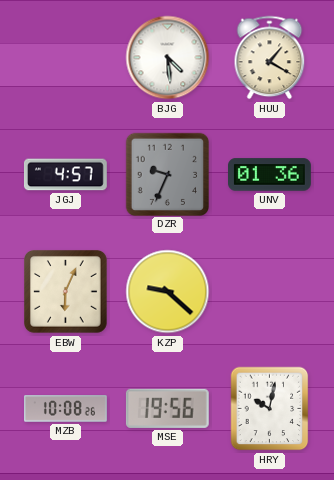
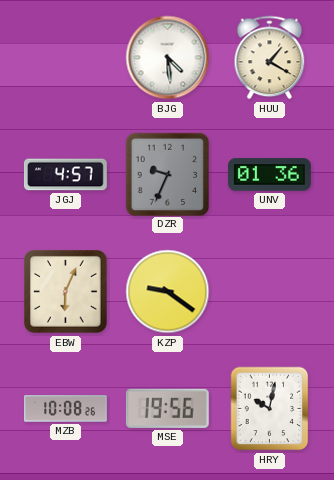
KZP: 9:22 -> 9:21
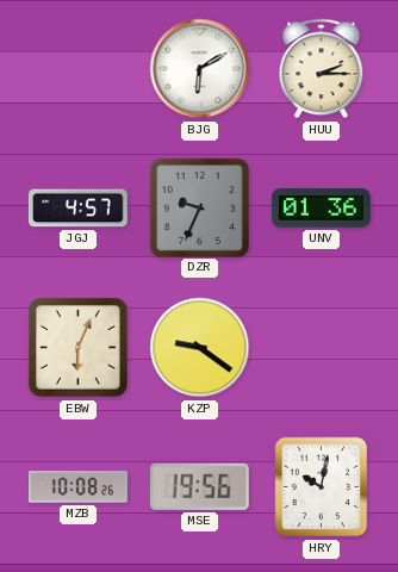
BJG: 4:29 -> 6:10
HUU: 1:20 -> 2:15
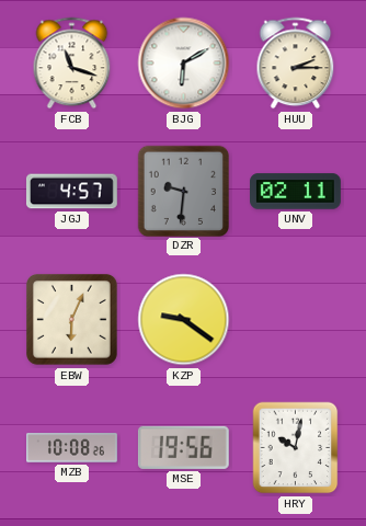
FCB: none -> 11:18
DZR: 9:34 -> 9:31
UNV: 01:36 -> 02:11
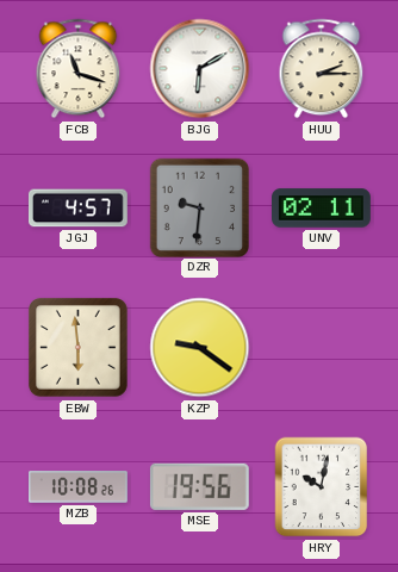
EBW: 6:04 -> 5:59
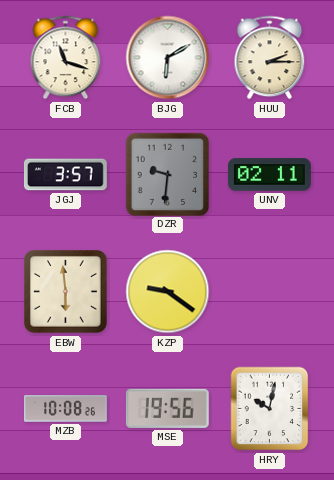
JGJ: 4:57 -> 3:57
